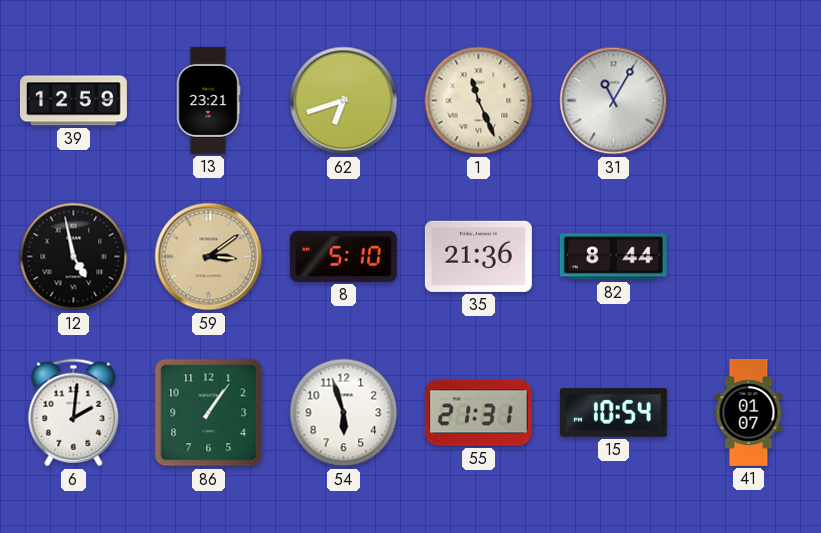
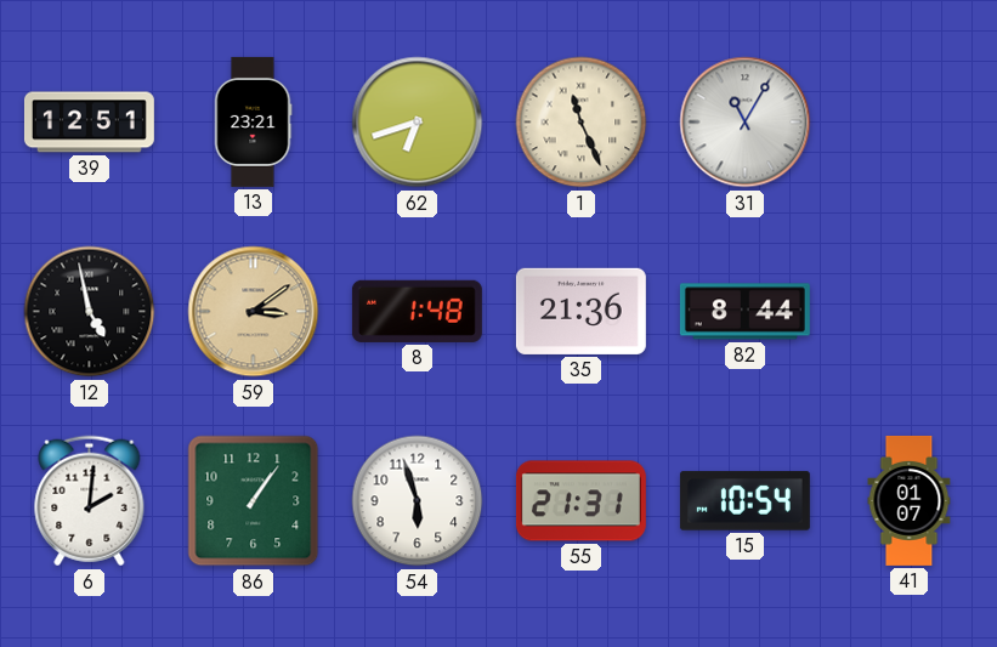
39: 12:59 -> 12:51
8: 5:10 -> 1:48
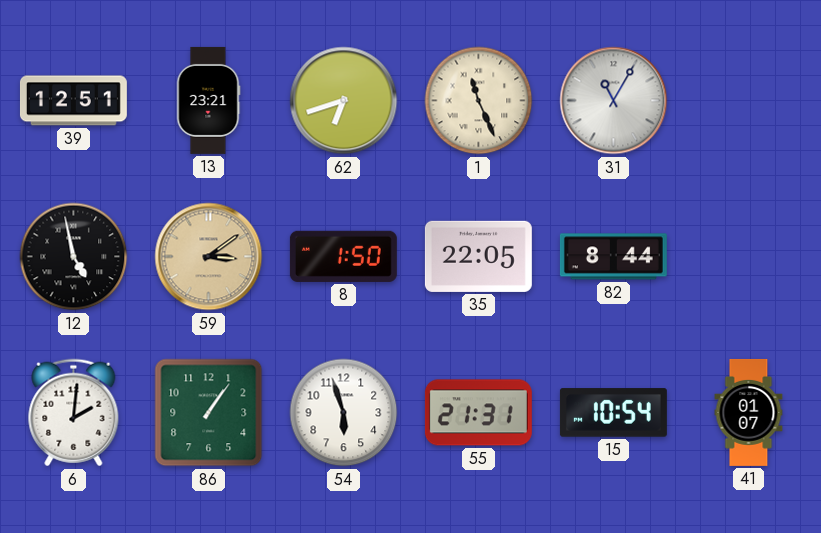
8: 1:48 -> 1:50
35: 21:36 -> 22:05
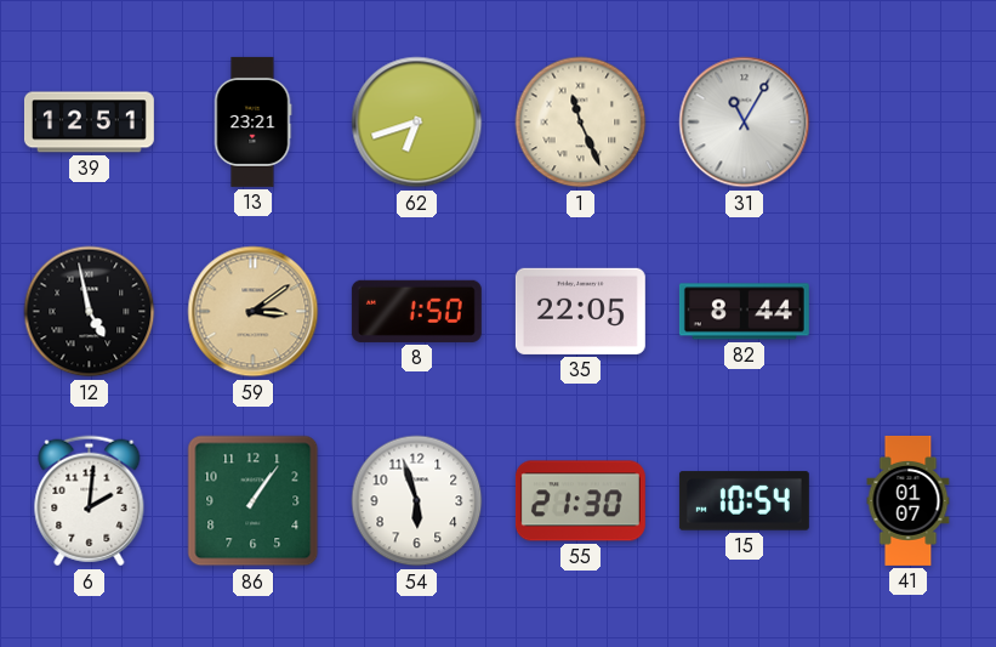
55: 21:31 -> 21:30
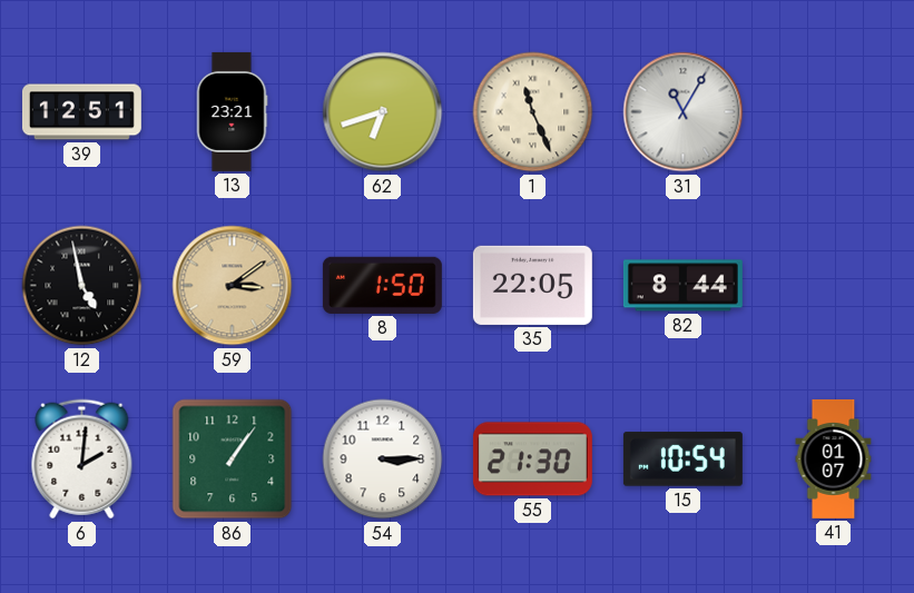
54: 5:57 -> 3:15
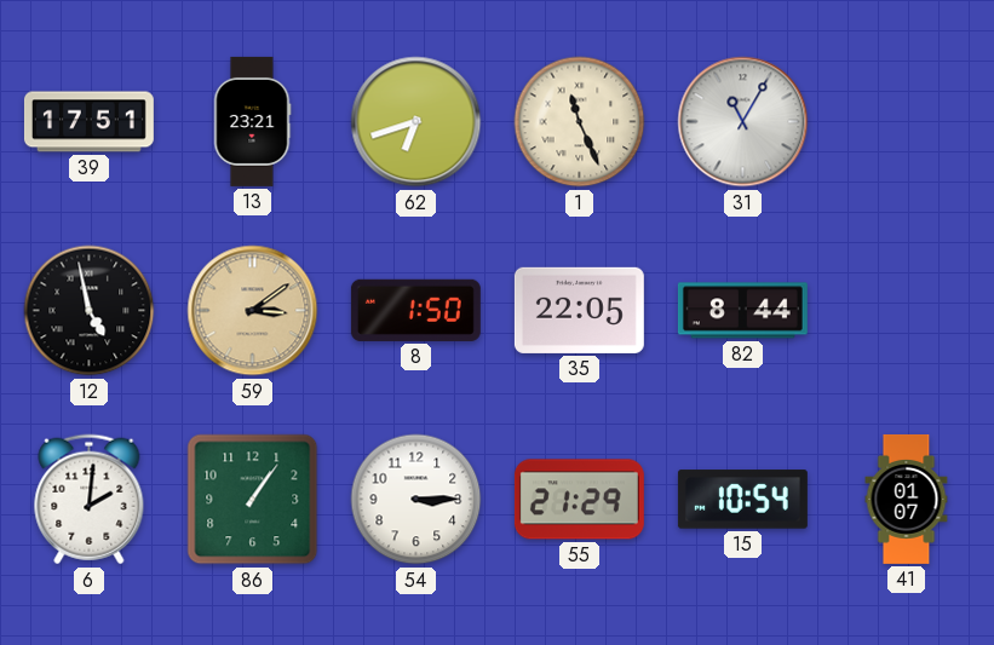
39: 12:51 -> 17:51
55: 21:30 -> 21:29
